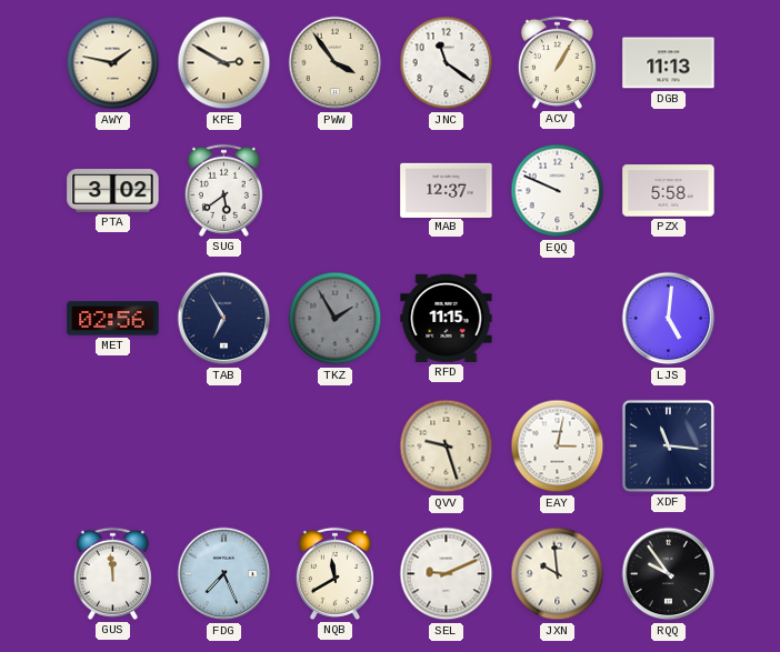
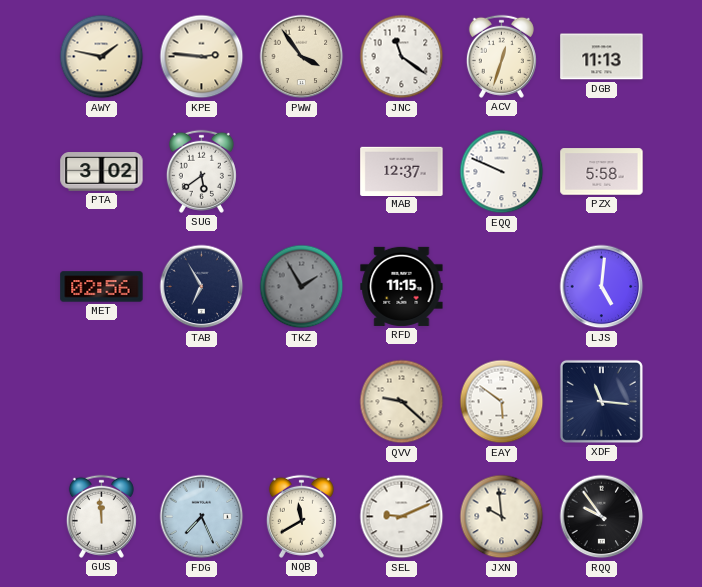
KPE: 2:50 -> 2:46
ACV: 1:05 -> 12:33
QVV: 9:27 -> 9:22
EAY: 3:02 -> 5:51
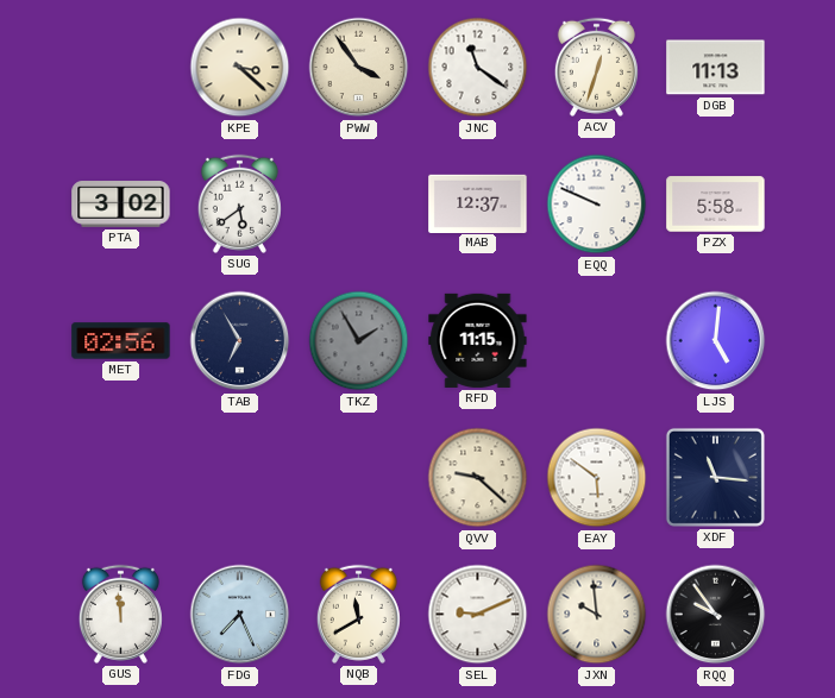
AWY: 1:47 -> none
KPE: 2:46 -> 3:22
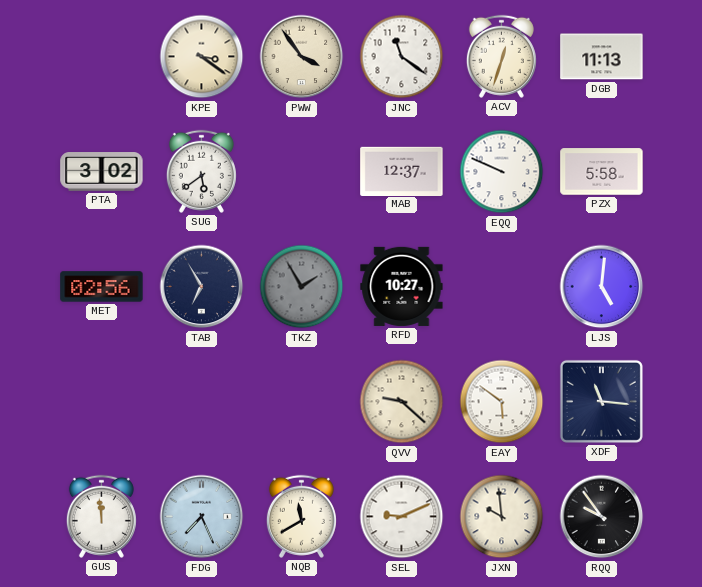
KPE: 3:22 -> 3:21
RFD: 11:15 -> 10:27
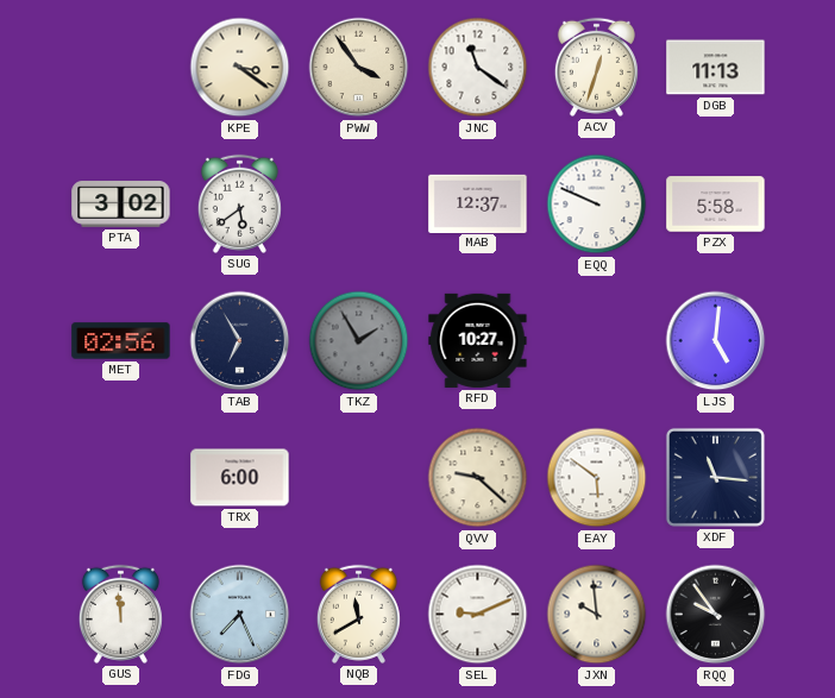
TRX: none -> 6:00
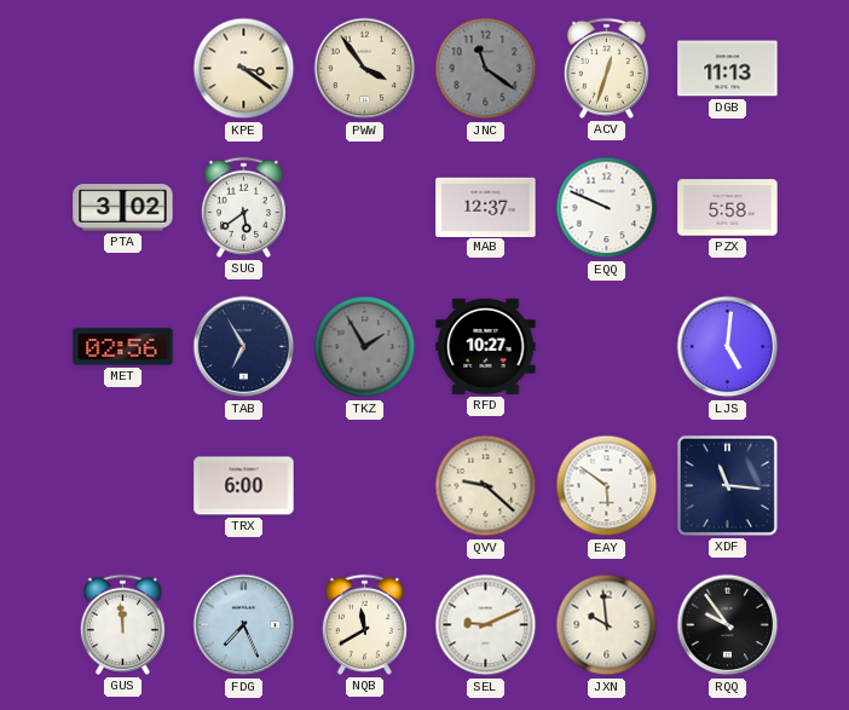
JNC dial: white -> grey
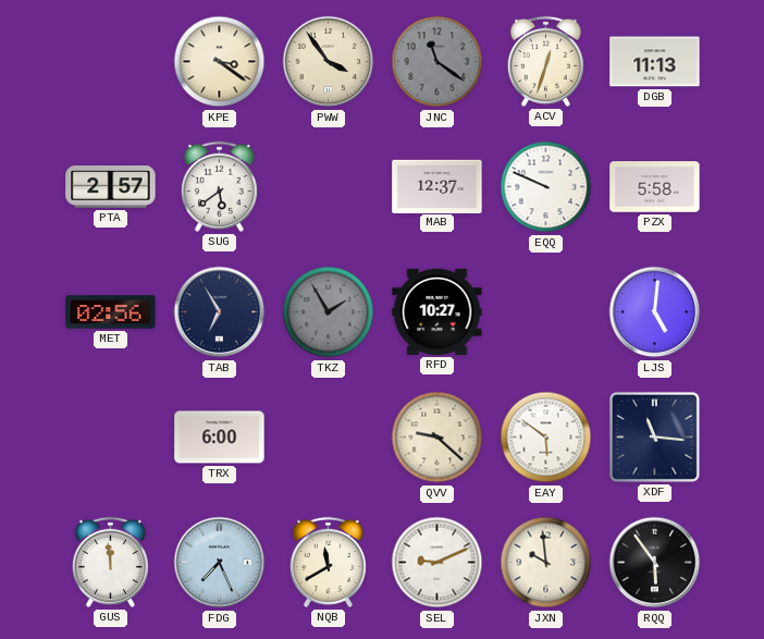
PTA: 3:02 -> 2:57
RQQ: 9:54 -> 5:54
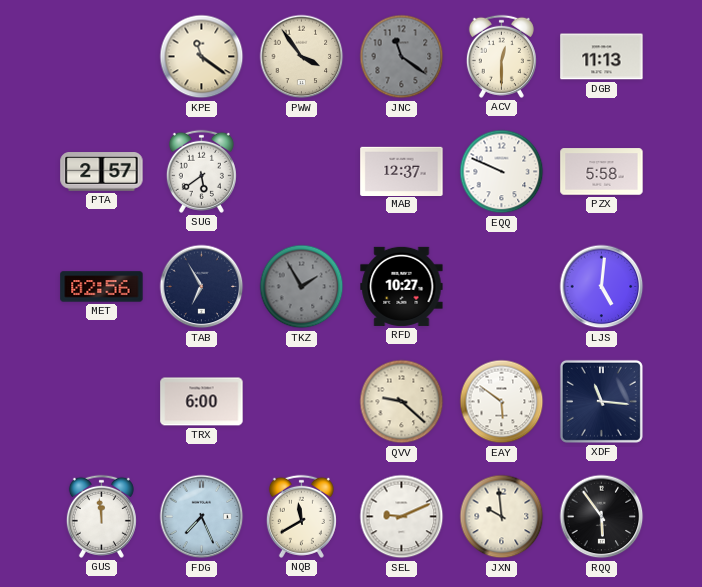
KPE: 3:21 -> 11:21
ACV: 12:33 -> 12:30
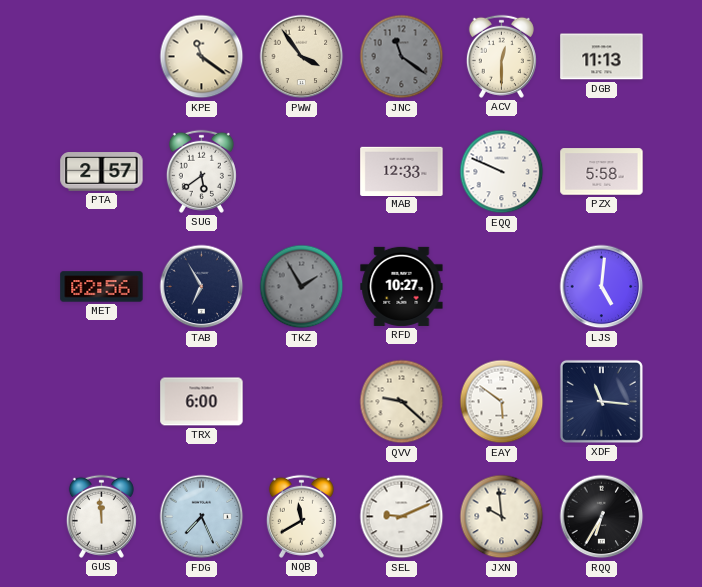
MAB: 12:37 -> 12:33
RQQ: 5:54 -> 6:35
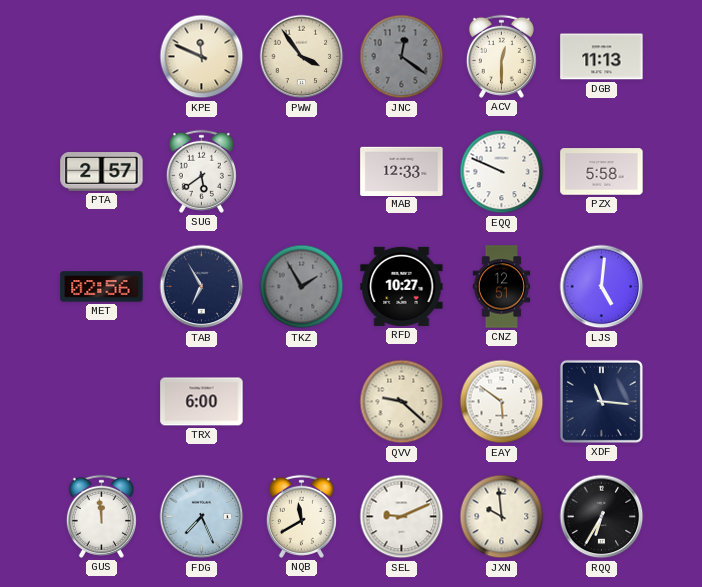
KPE: 11:21 -> 11:49
JNC: 11:21 -> 12:21
CNZ: none -> 12:51
